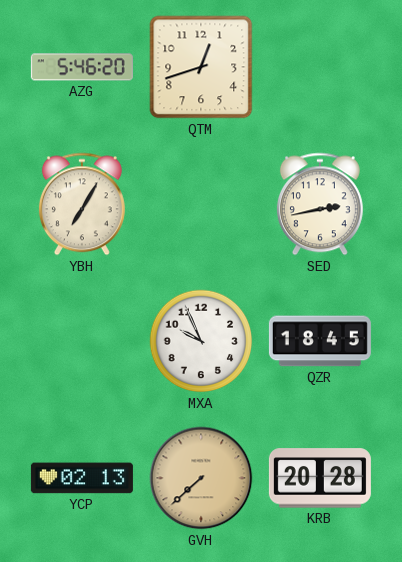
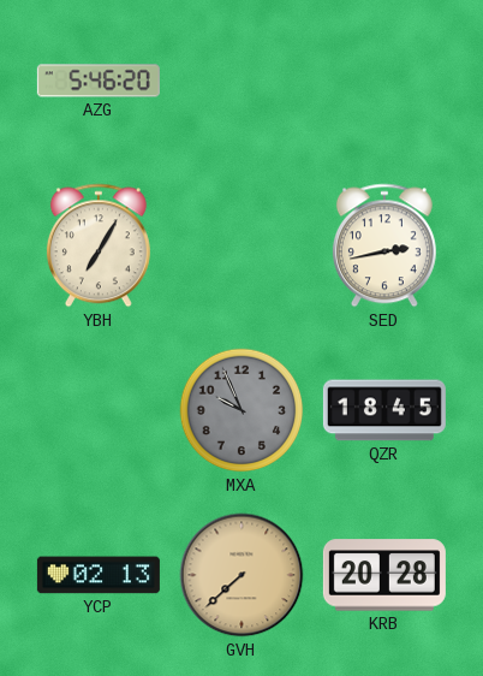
QTM: 12:42 -> none
MXA dial: white -> grey
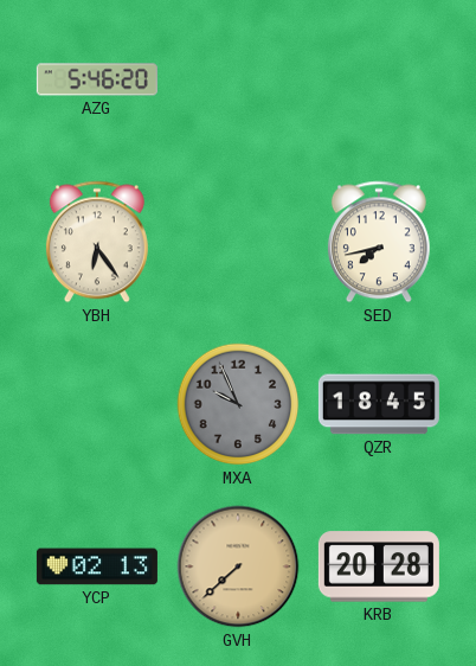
YBH: 7:05 -> 6:24
SED: 2:43 -> 7:43
